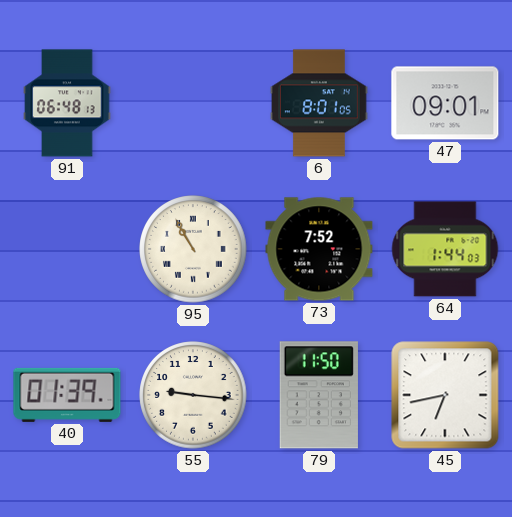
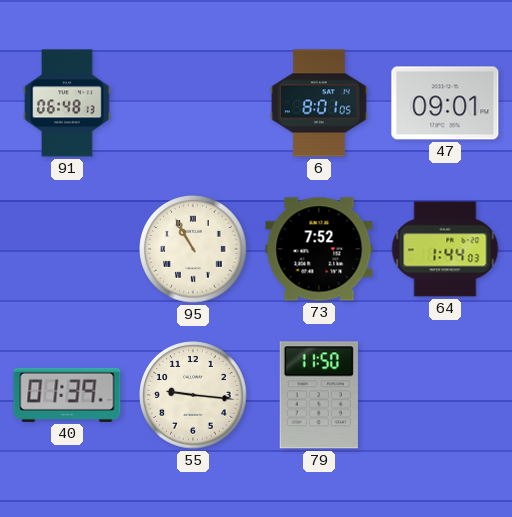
45: 6:43 -> none
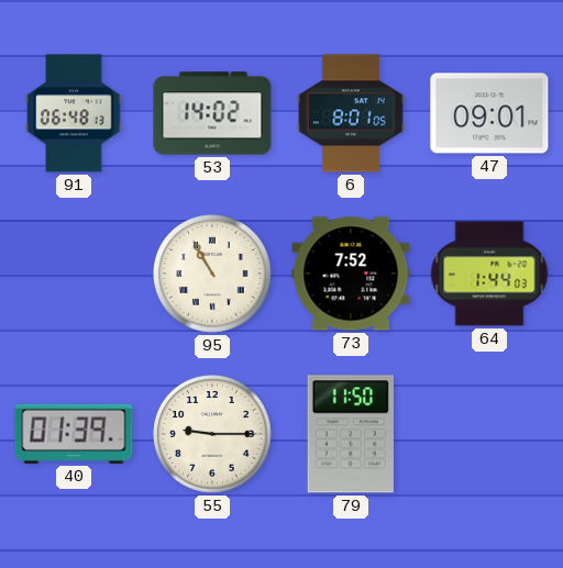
53: none -> 14:02
55: 9:16 -> 9:15
